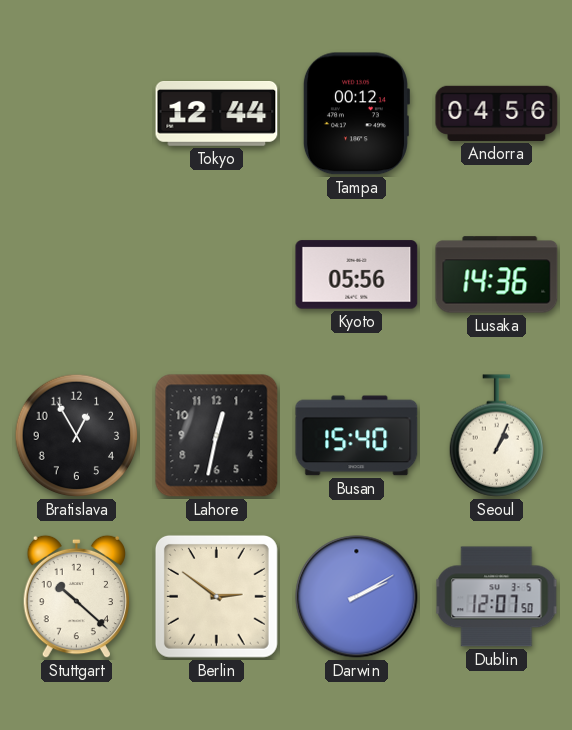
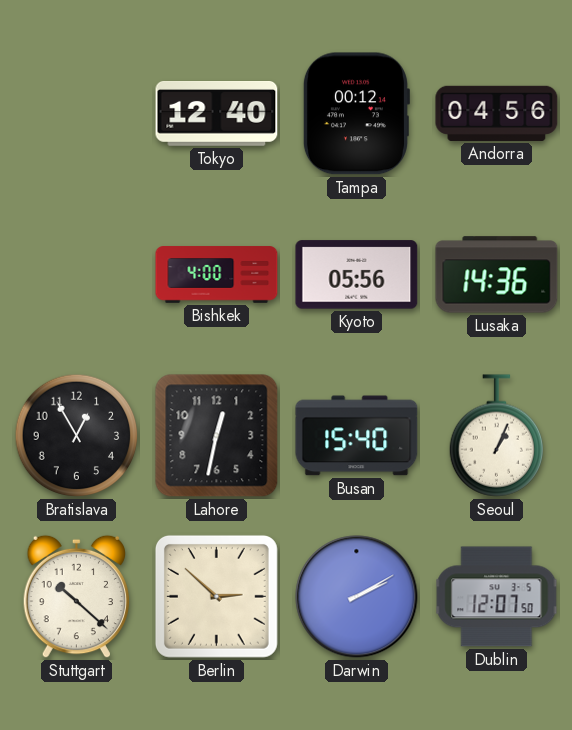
Tokyo: 12:44 -> 12:40
Bishkek: none -> 4:00
Berlin: 2:51 -> 2:52
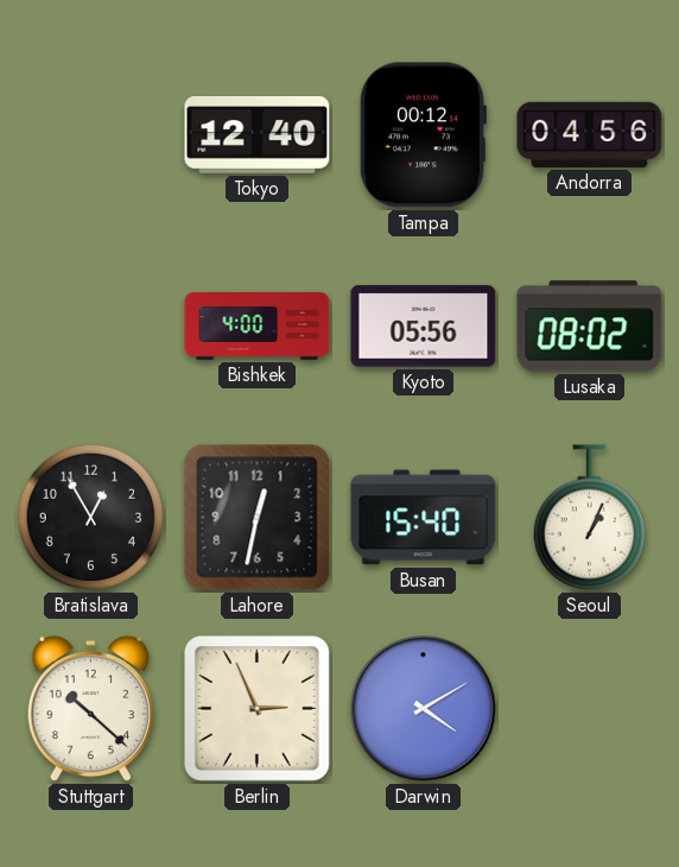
Lusaka: 14:36 -> 08:02
Berlin: 2:52 -> 2:56
Darwin: 2:10 -> 4:10
Dublin: 12:07 -> none
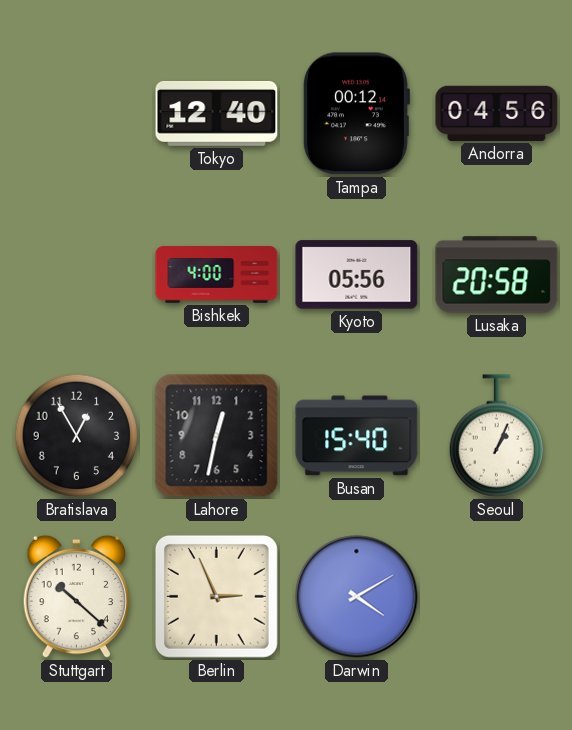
Lusaka: 08:02 -> 20:58
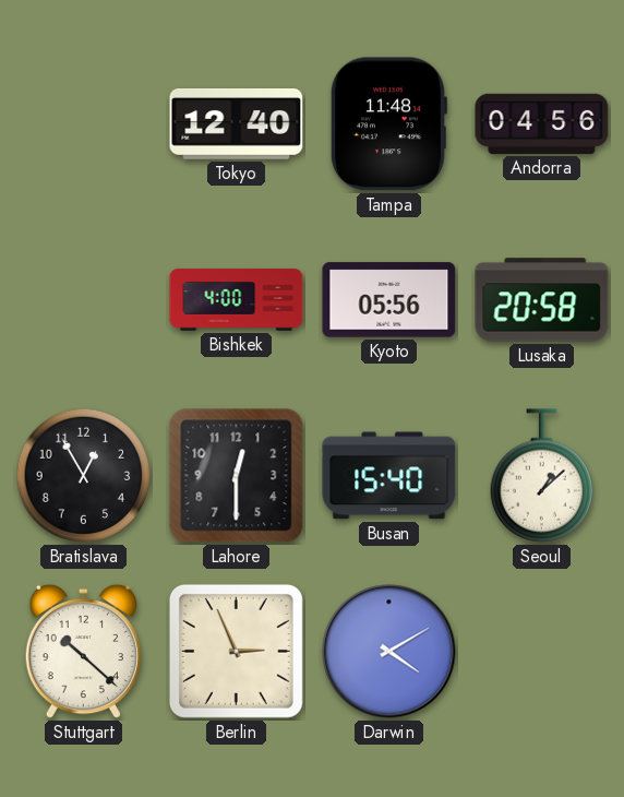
Tampa: 00:12 -> 11:48
Lahore: 12:32 -> 12:30
Seoul: 1:04 -> 1:08
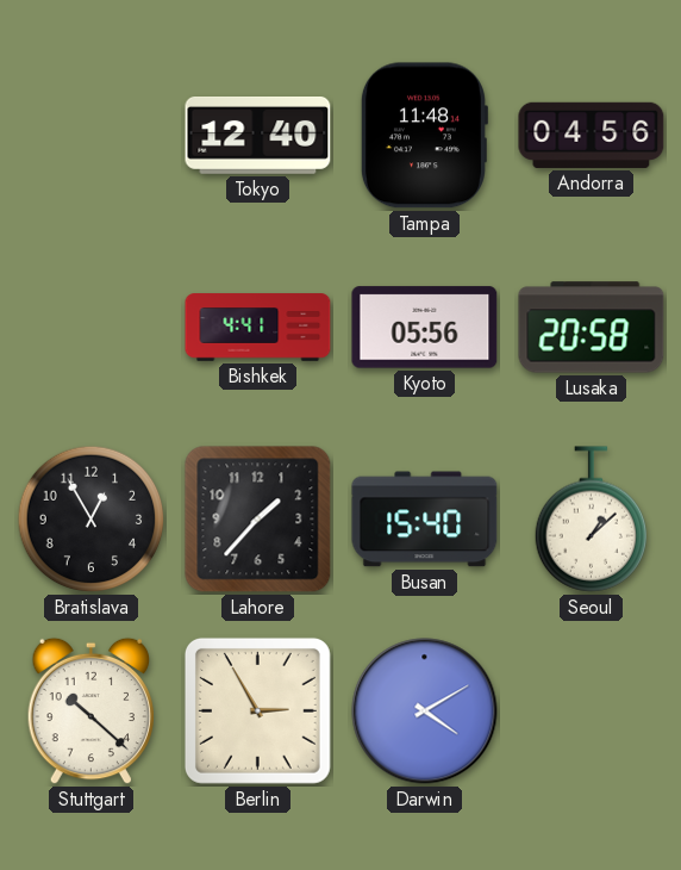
Bishkek: 4:00 -> 4:41
Lahore: 12:30 -> 1:37
Berlin: 2:56 -> 2:55
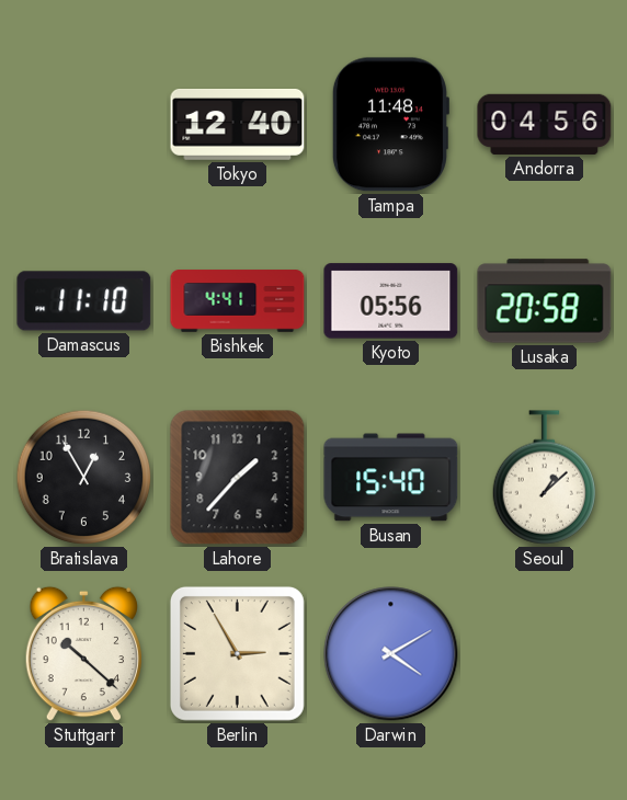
Damascus: none -> 11:10
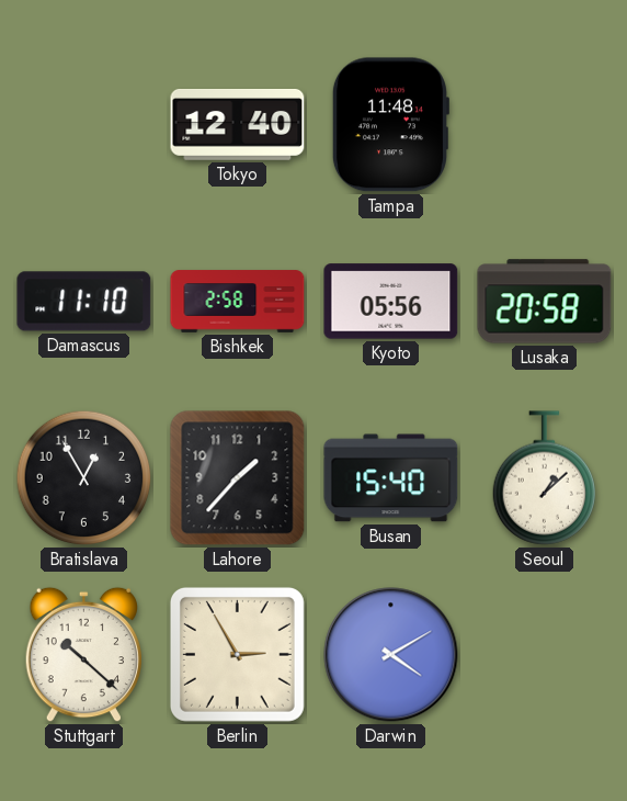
Andorra: 04:56 -> none
Bishkek: 4:41 -> 2:58
